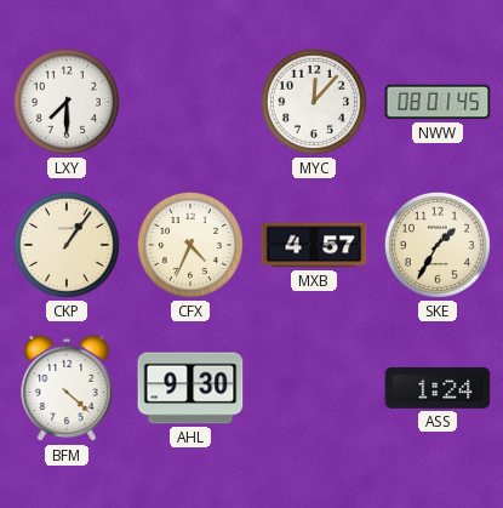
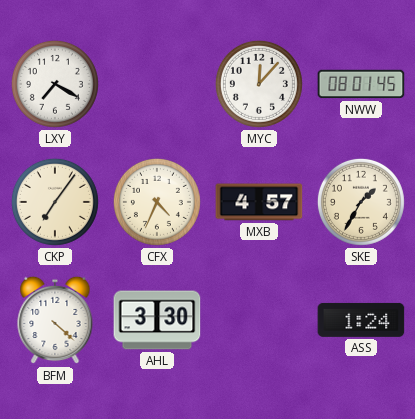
LXY: 7:30 -> 7:20
CKP: 1:06 -> 7:06
AHL: 9:30 -> 3:30
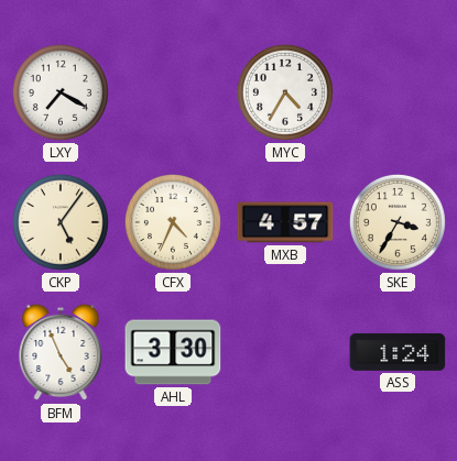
MYC: 12:07 -> 4:35
NWW: 08:01 -> none
CKP: 7:06 -> 5:06
SKE: 1:35 -> 3:35
BFM: 4:22 -> 4:56
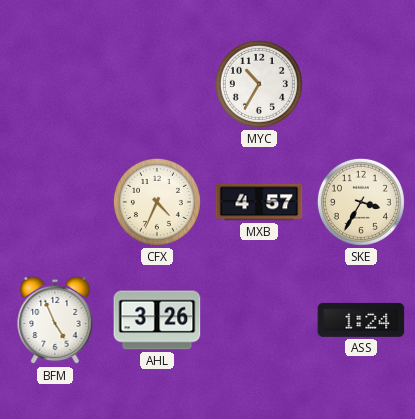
LXY: 7:20 -> none
MYC: 4:35 -> 10:35
CKP: 5:06 -> none
AHL: 3:30 -> 3:26
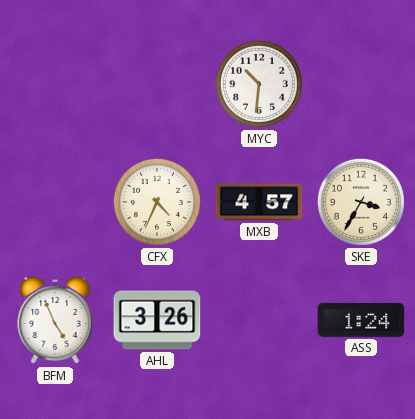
MYC: 10:35 -> 10:31
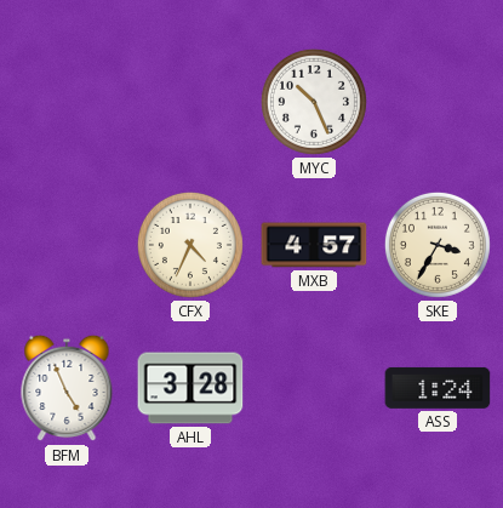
MYC: 10:31 -> 10:26
AHL: 3:26 -> 3:28
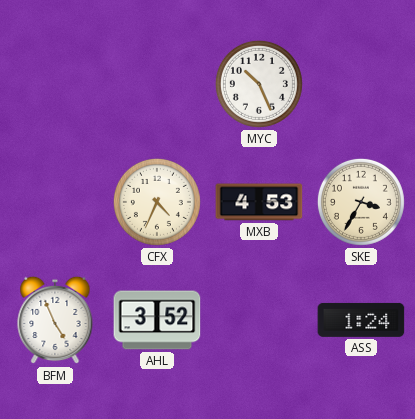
MXB: 4:57 -> 4:53
AHL: 3:28 -> 3:52
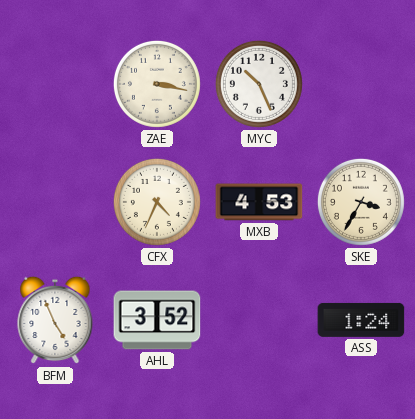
ZAE: none -> 3:17
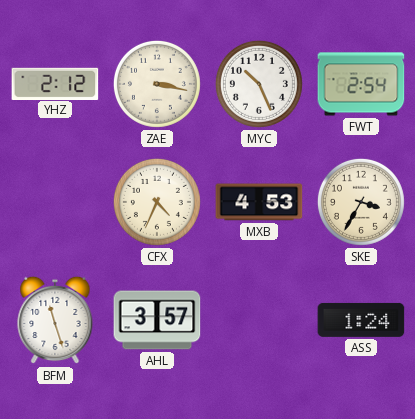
YHZ: none -> 2:12
FWT: none -> 2:54
BFM: 4:56 -> 11:27
AHL: 3:52 -> 3:57
